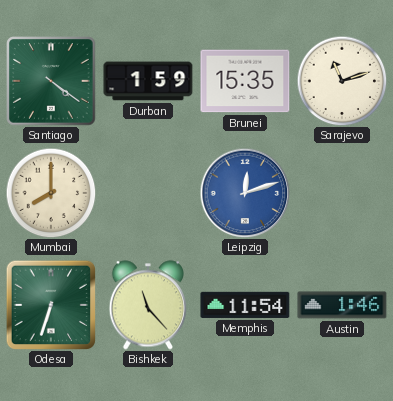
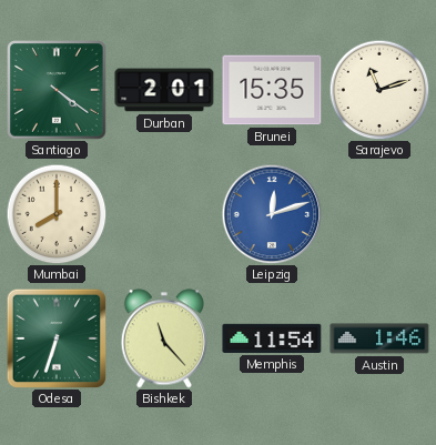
Durban: 1:59 -> 2:01
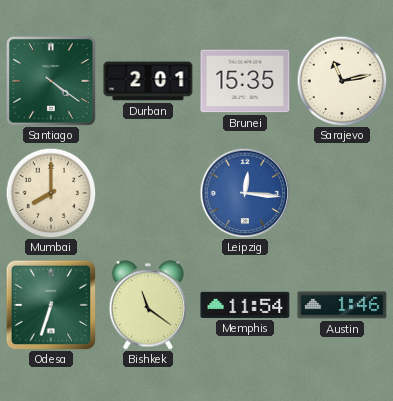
Sarajevo: 11:12 -> 11:13
Leipzig: 12:12 -> 12:16
Bishkek: 11:23 -> 11:21
